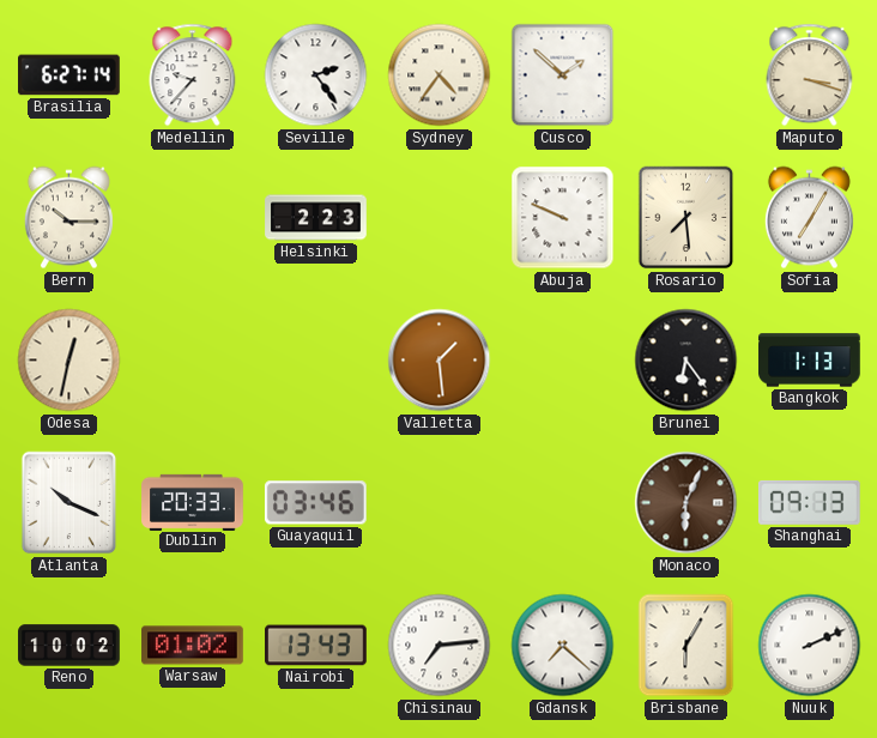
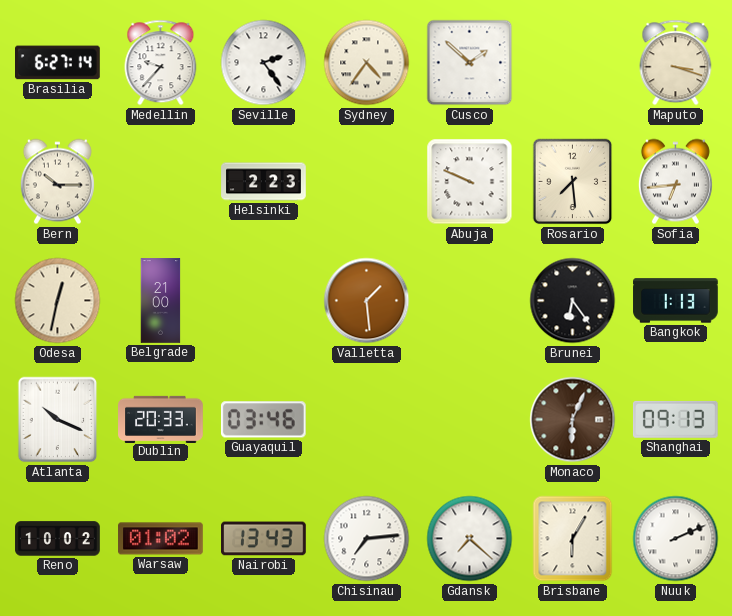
Sofia: 7:05 -> 6:44
Belgrade: none -> 21:00
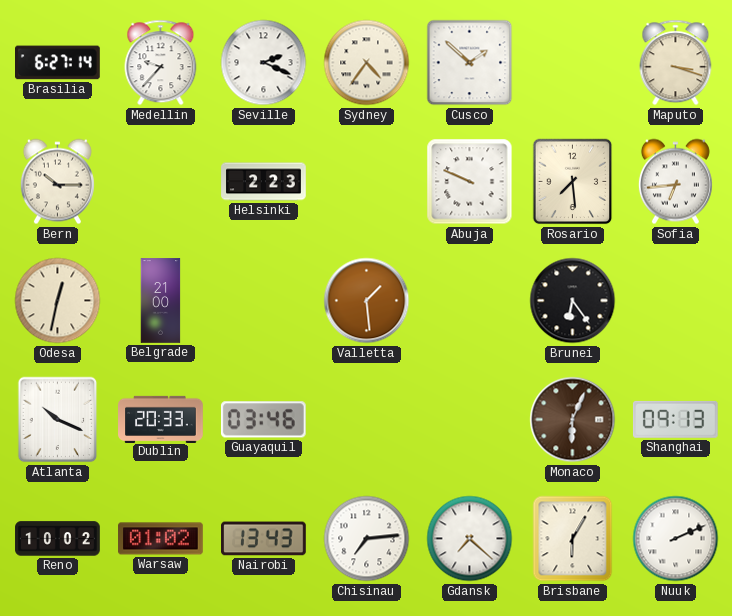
Seville: 2:24 -> 2:19
Bangkok: 1:13 -> none
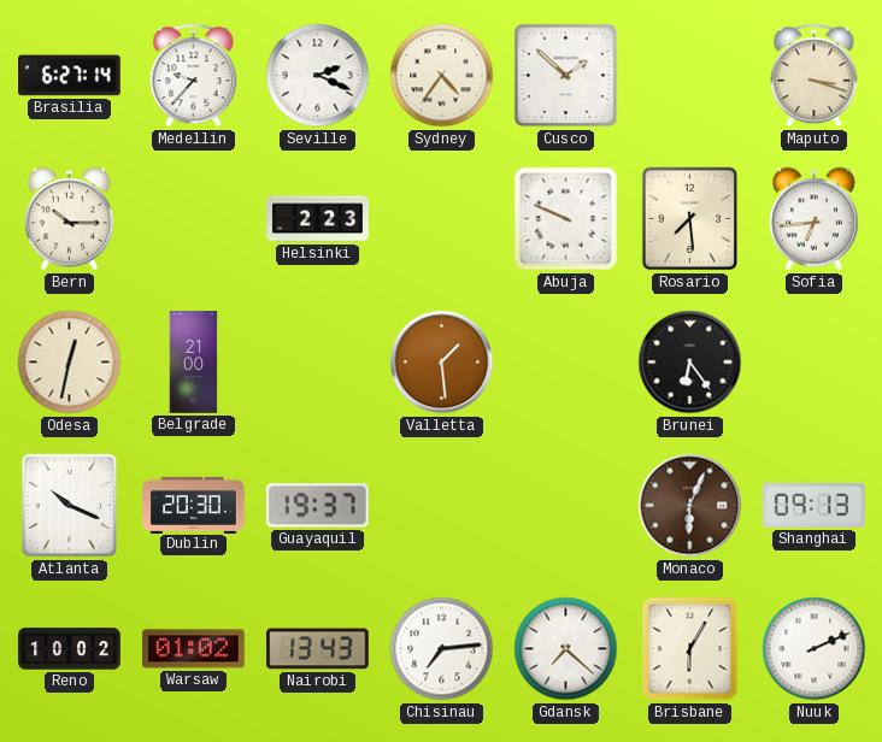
Dublin: 20:33 -> 20:30
Guayaquil: 03:46 -> 19:37
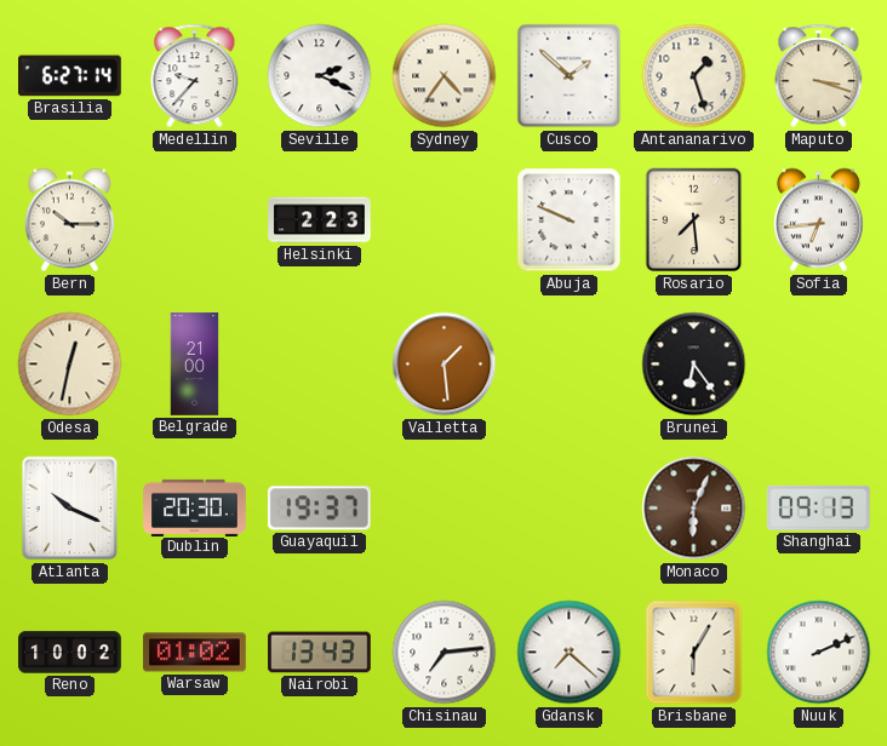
Antananarivo: none -> 1:27
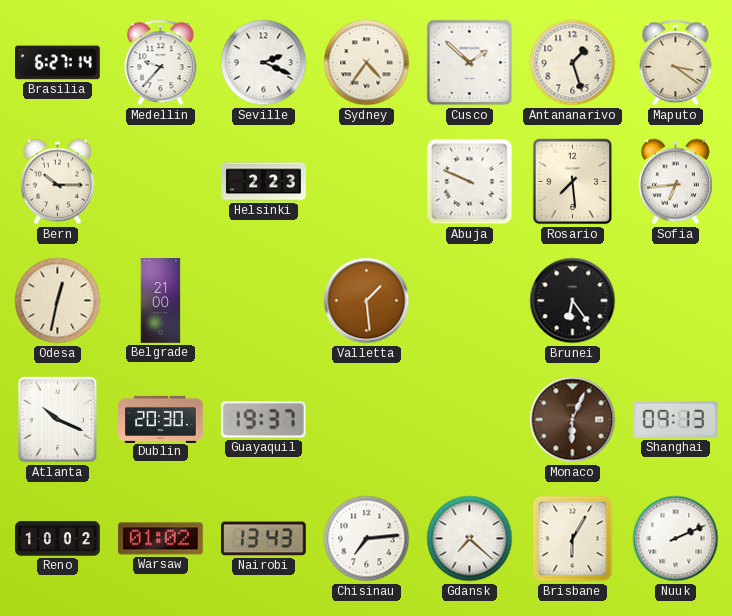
Maputo: 3:18 -> 3:21
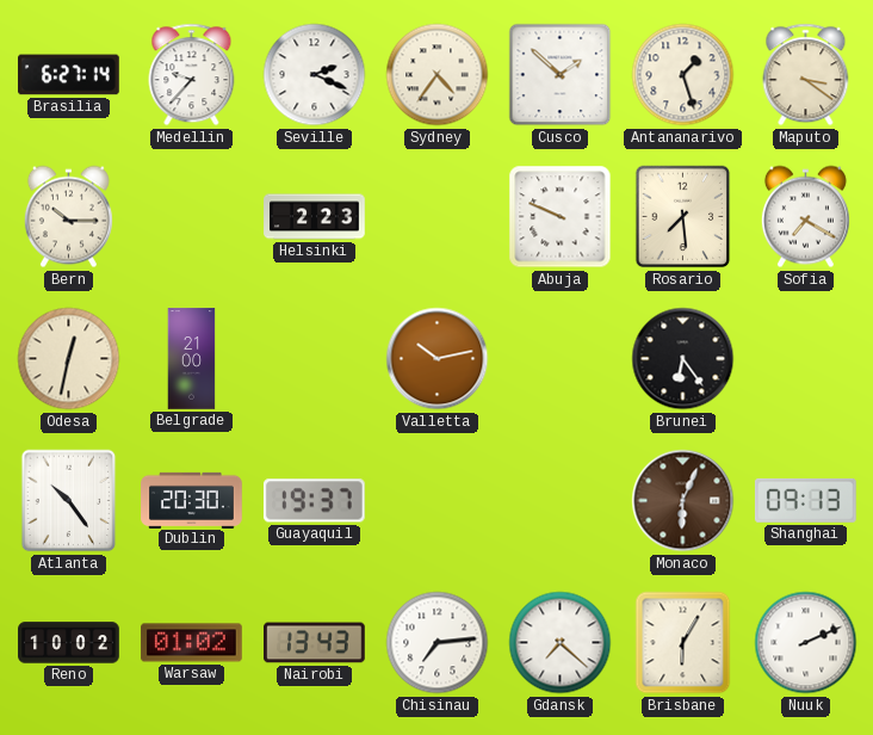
Sofia: 6:44 -> 7:20
Valletta: 1:29 -> 10:13
Atlanta: 10:19 -> 10:24
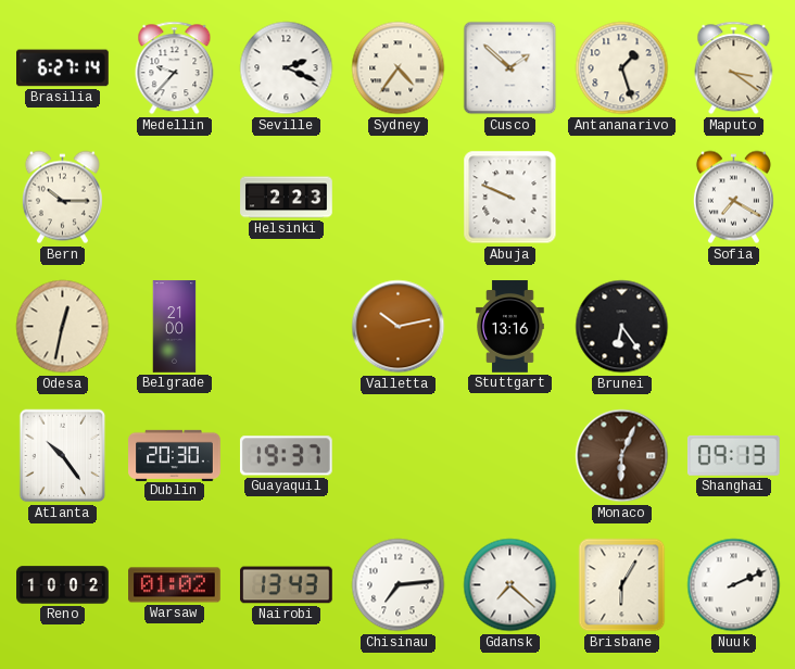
Rosario: 7:29 -> none
Stuttgart: none -> 13:16
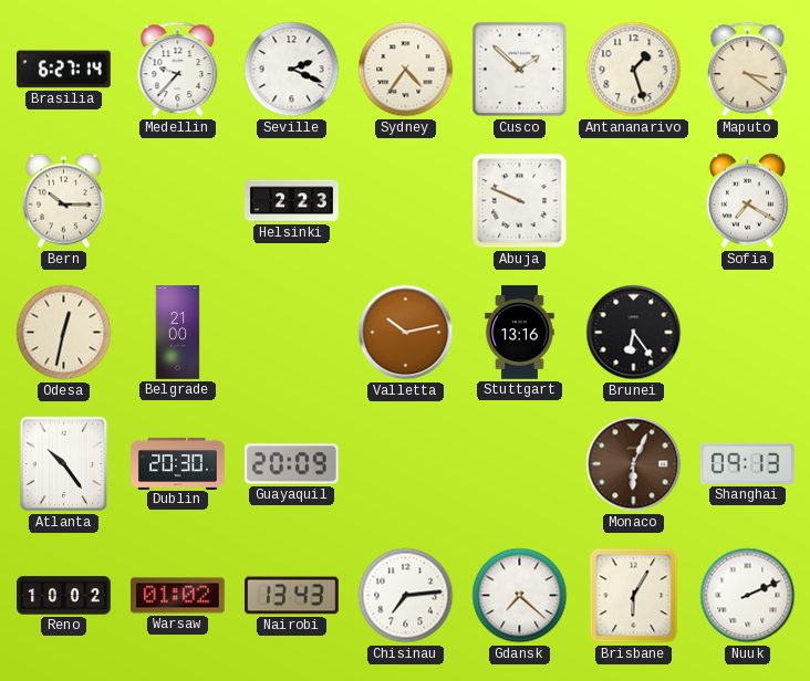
Guayaquil: 19:37 -> 20:09
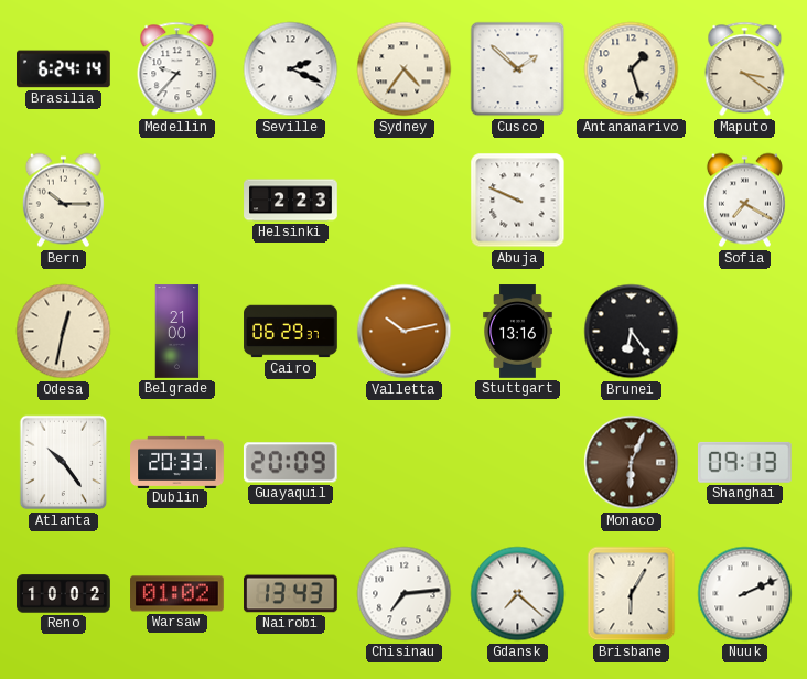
Brasilia: 6:27 -> 6:24
Cairo: none -> 06:29
Dublin: 20:30 -> 20:33
